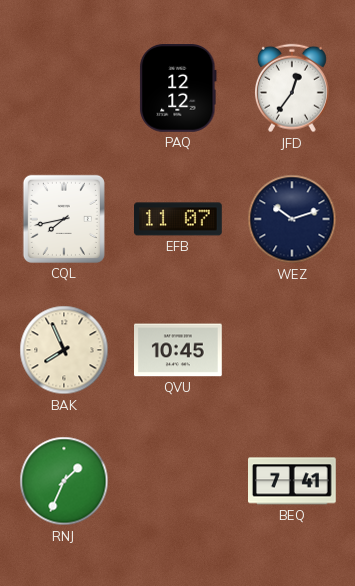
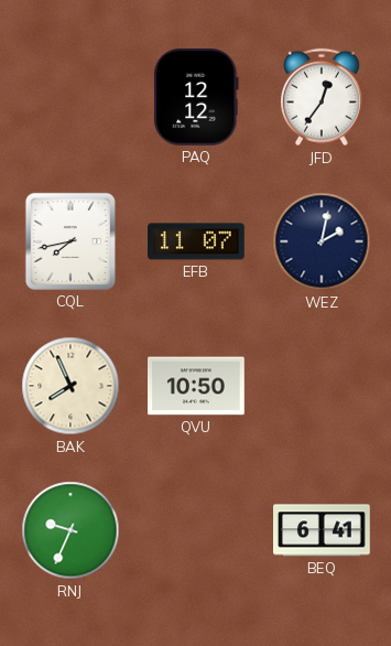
WEZ: 10:12 -> 2:02
QVU: 10:45 -> 10:50
RNJ: 1:34 -> 9:34
BEQ: 7:41 -> 6:41
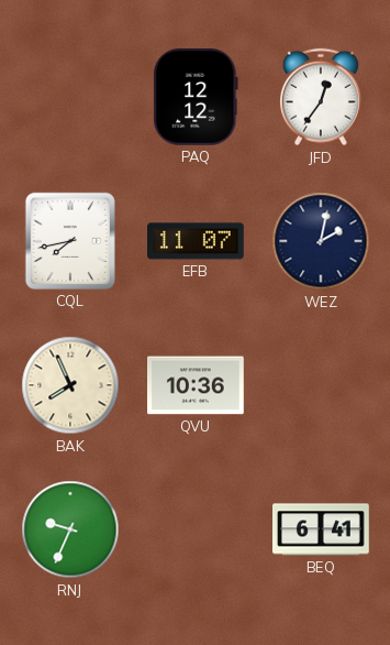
QVU: 10:50 -> 10:36
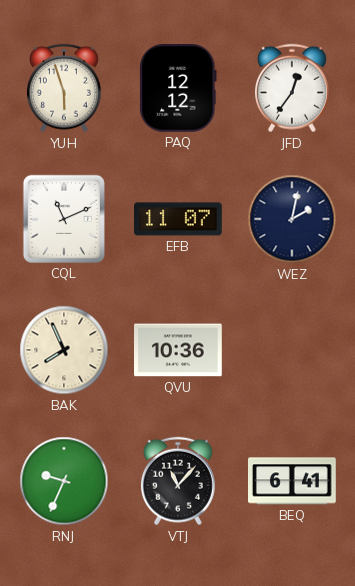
YUH: none -> 5:57
CQL: 7:43 -> 11:11
VTJ: none -> 11:07
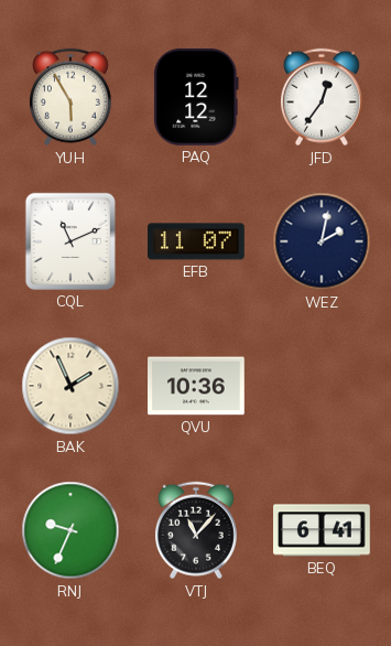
YUH: 5:57 -> 5:55
BAK: 7:56 -> 1:56
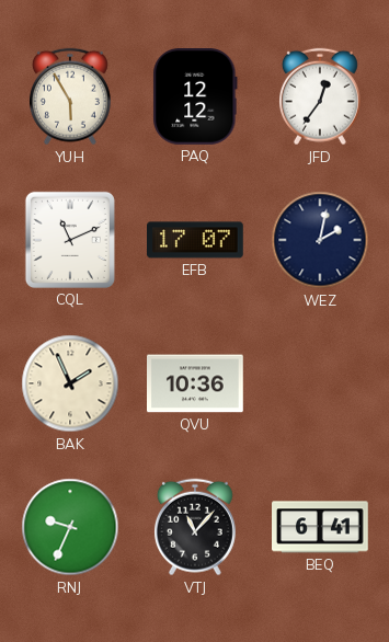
EFB: 11:07 -> 17:07
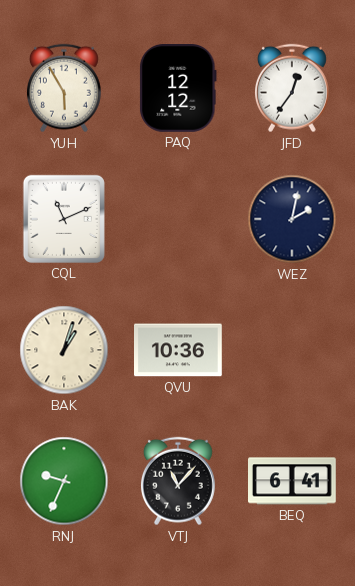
EFB: 17:07 -> none
BAK: 1:56 -> 1:03
